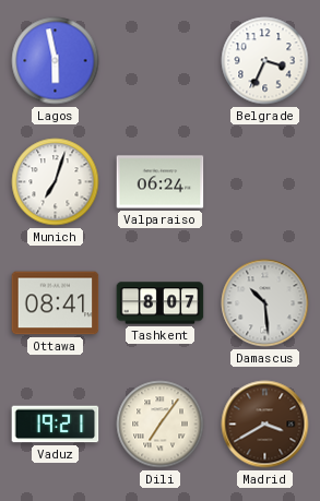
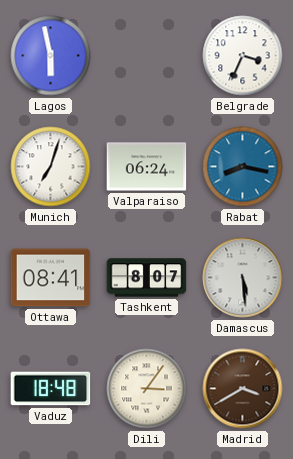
Rabat: none -> 8:17
Damascus: 10:29 -> 5:29
Vaduz: 19:21 -> 18:48
Dili: 7:06 -> 3:06
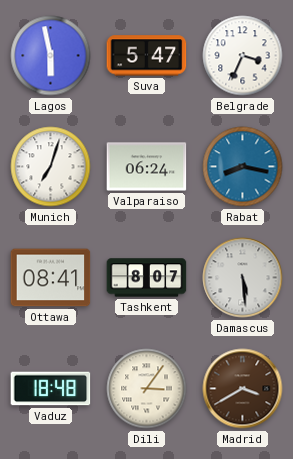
Suva: none -> 5:47
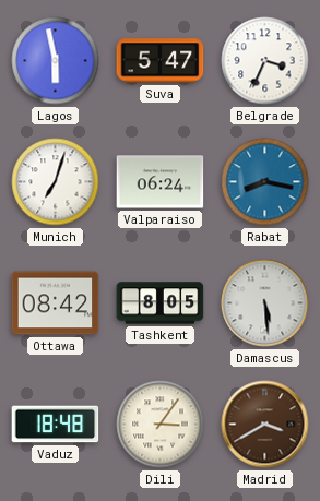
Ottawa: 08:41 -> 08:42
Tashkent: 8:07 -> 8:05
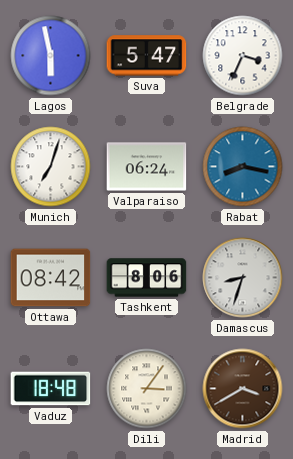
Tashkent: 8:05 -> 8:06
Damascus: 5:29 -> 8:33
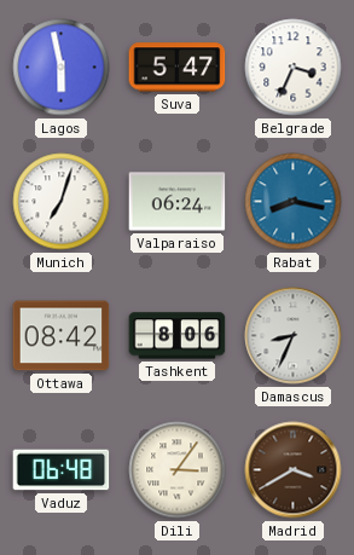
Damascus: 8:33 -> 8:34
Vaduz: 18:48 -> 06:48
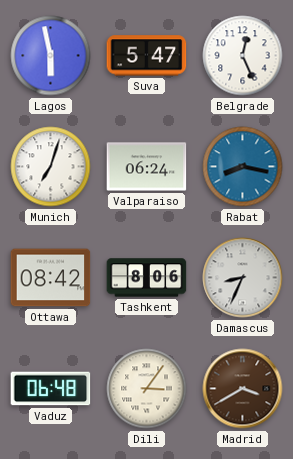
Belgrade: 3:34 -> 12:26
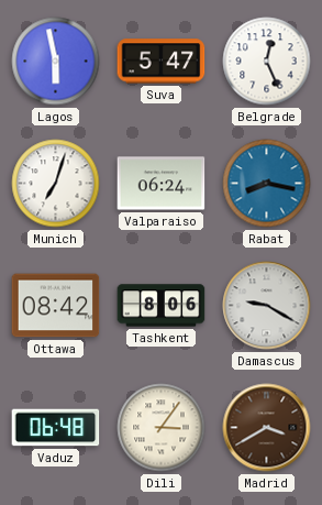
Damascus: 8:34 -> 9:20
